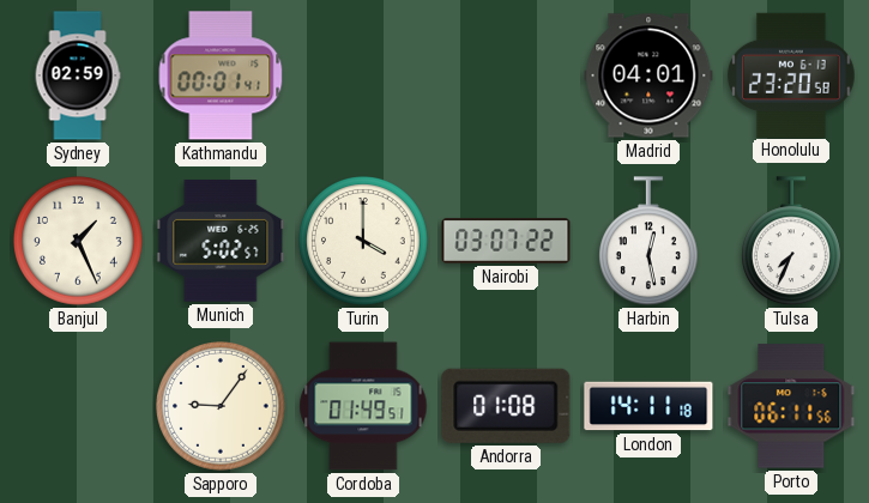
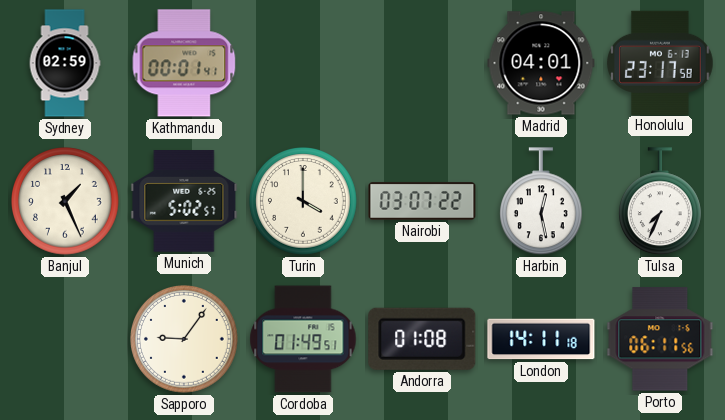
Honolulu: 23:20 -> 23:17
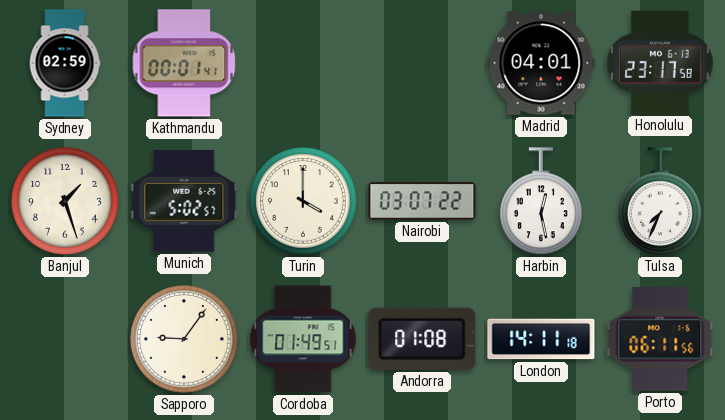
Banjul: 1:26 -> 1:27
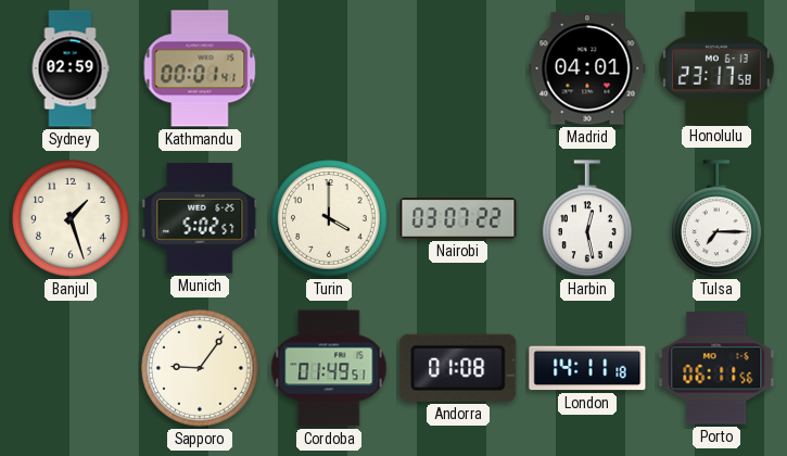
Tulsa: 7:34 -> 7:15
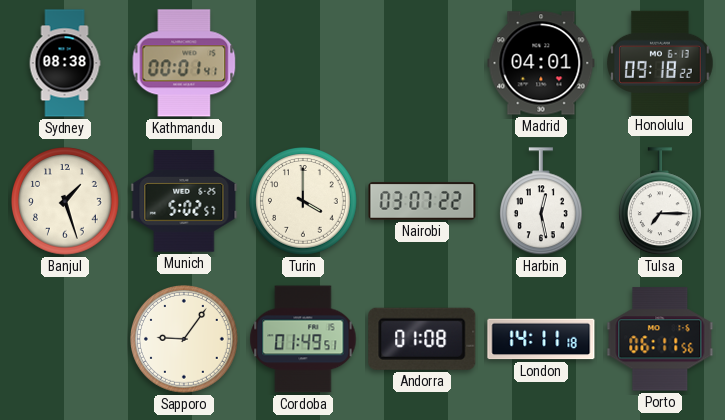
Sydney: 02:59 -> 08:38
Honolulu: 23:17 -> 09:18
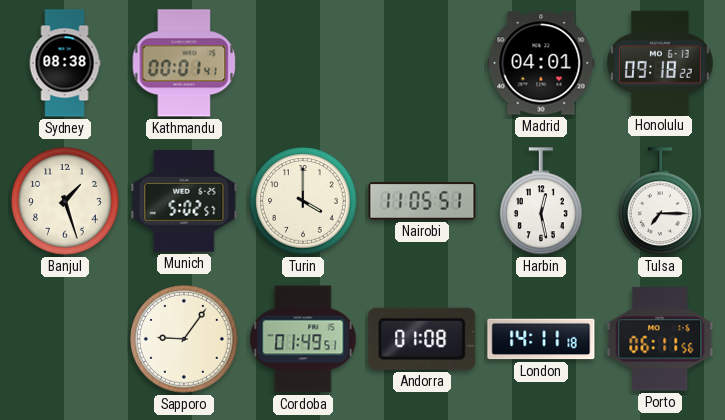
Nairobi: 03:07 -> 11:05
